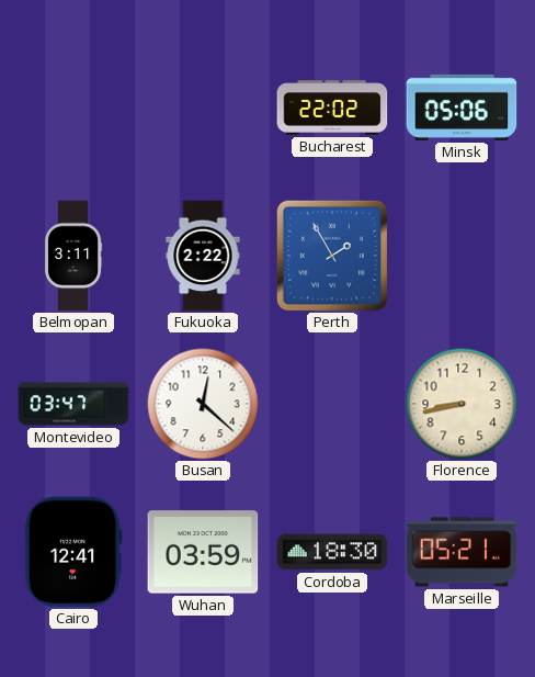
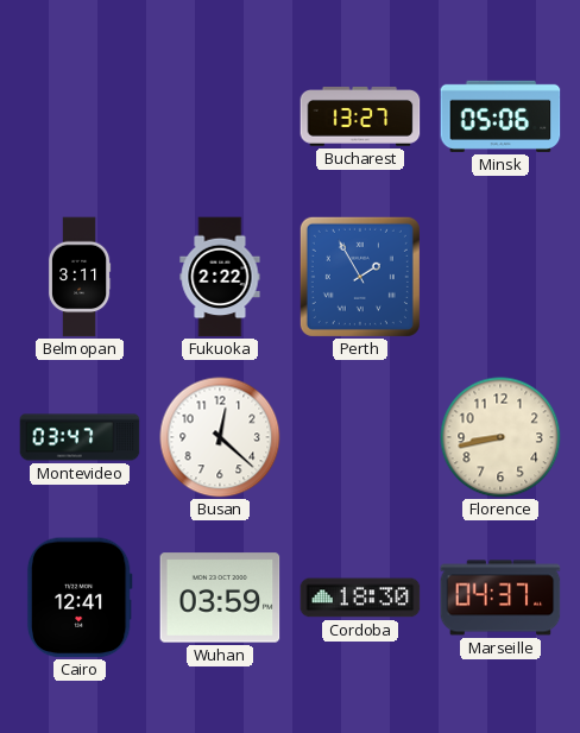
Bucharest: 22:02 -> 13:27
Marseille: 05:21 -> 04:37
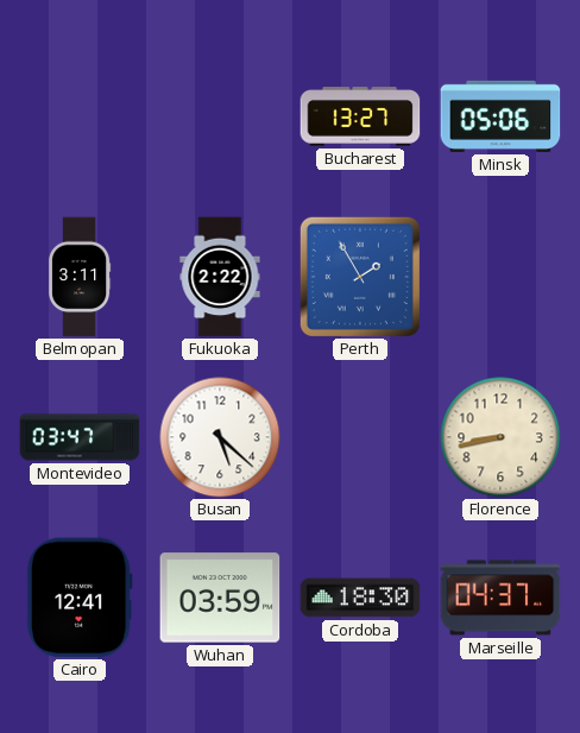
Busan: 12:22 -> 5:22
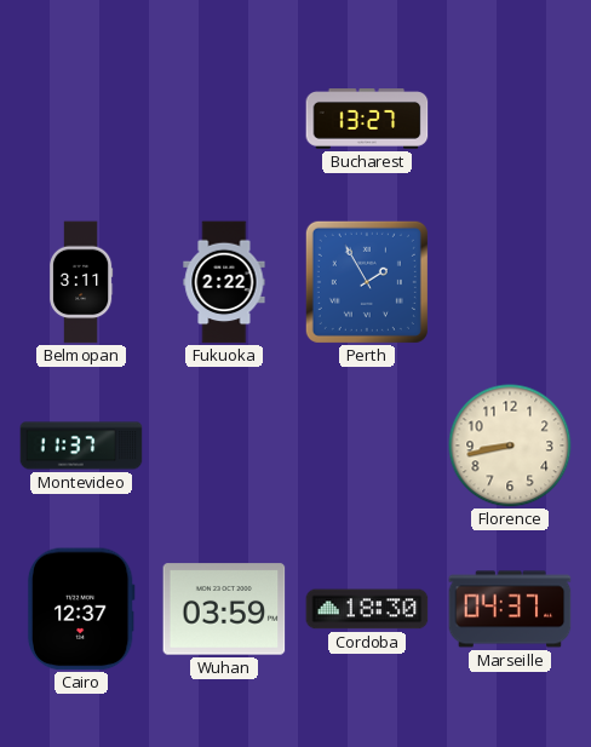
Minsk: 05:06 -> none
Montevideo: 03:47 -> 11:37
Busan: 5:22 -> none
Cairo: 12:41 -> 12:37
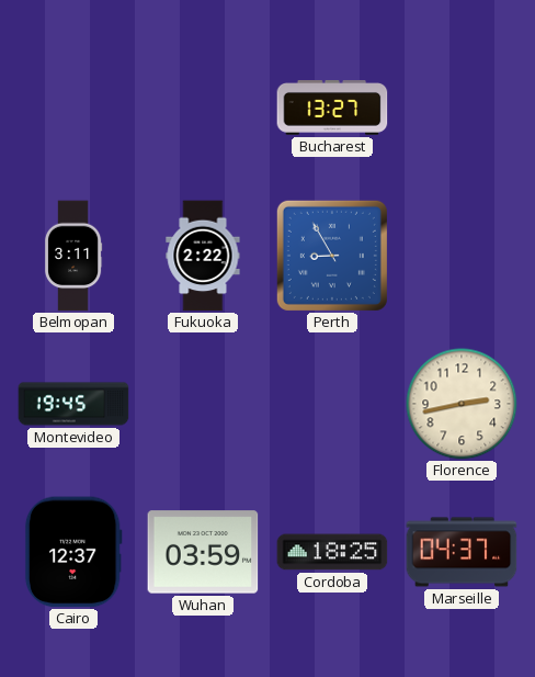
Perth: 1:55 -> 8:55
Montevideo: 11:37 -> 19:45
Florence: 8:43 -> 2:43
Cordoba: 18:30 -> 18:25
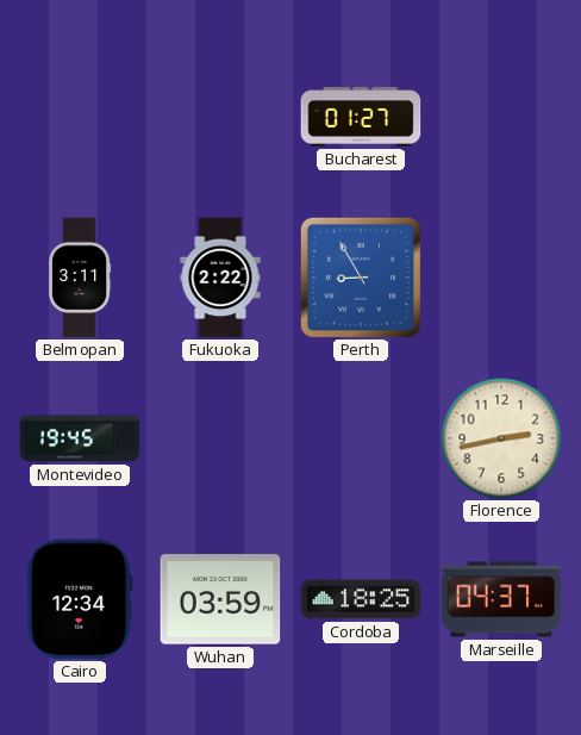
Bucharest: 13:27 -> 01:27
Cairo: 12:37 -> 12:34
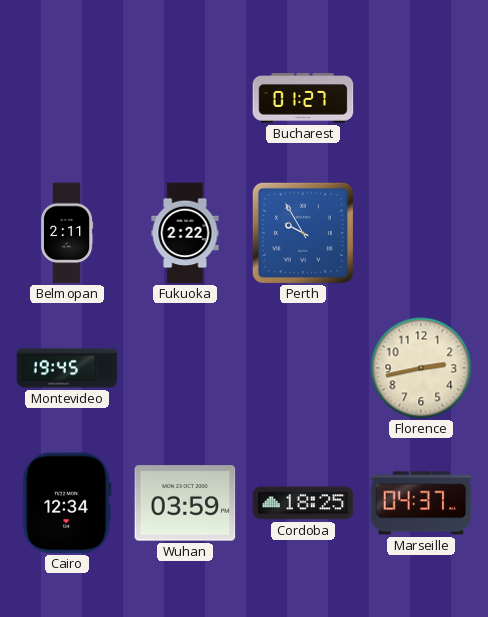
Belmopan: 3:11 -> 2:11
Perth: 8:55 -> 9:55
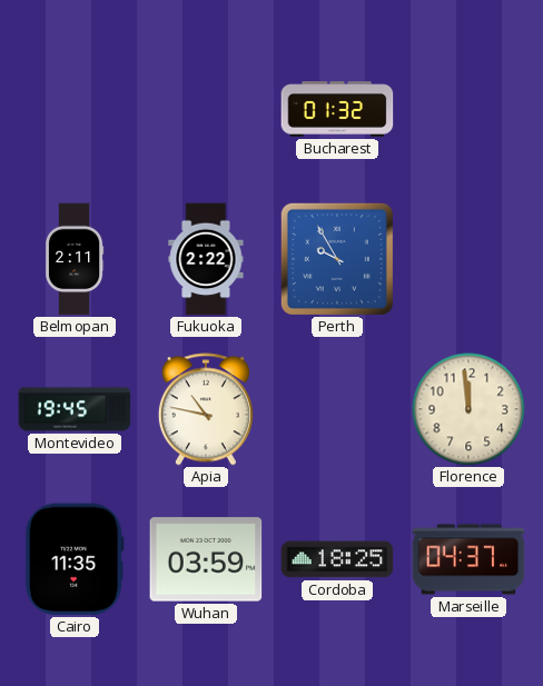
Bucharest: 01:27 -> 01:32
Apia: none -> 10:47
Florence: 2:43 -> 11:59
Cairo: 12:34 -> 11:35
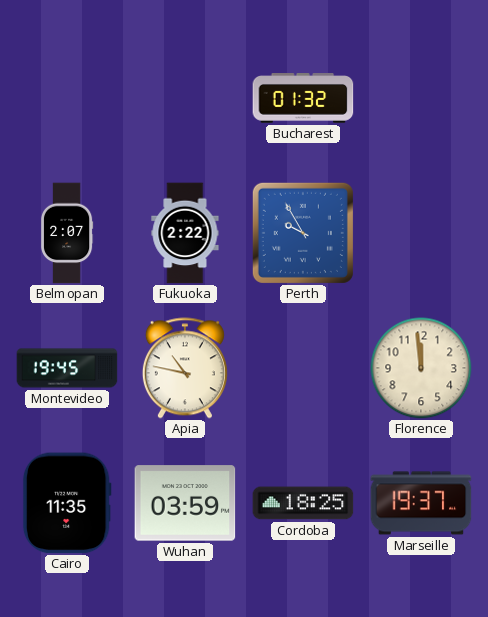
Belmopan: 2:11 -> 2:07
Marseille: 04:37 -> 19:37
